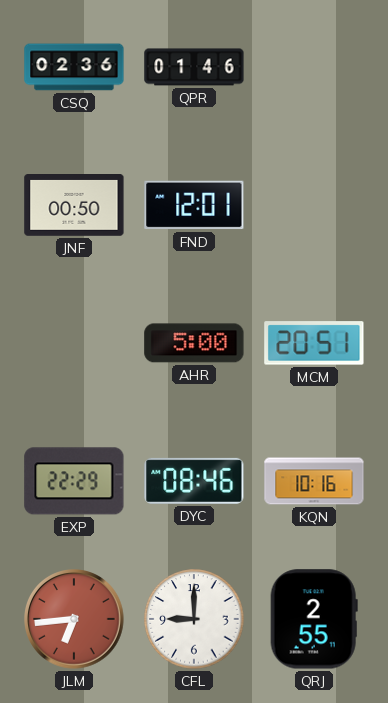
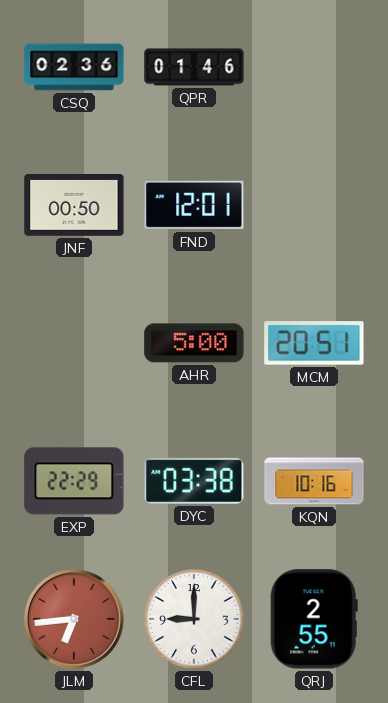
DYC: 08:46 -> 03:38
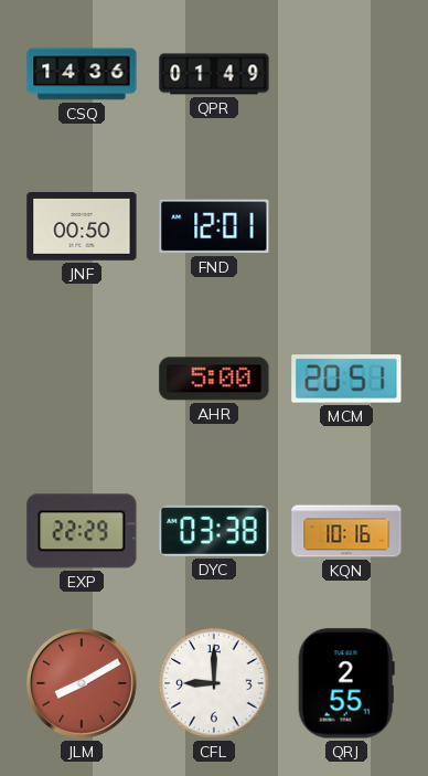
CSQ: 02:36 -> 14:36
QPR: 01:46 -> 01:49
JLM: 6:44 -> 8:10
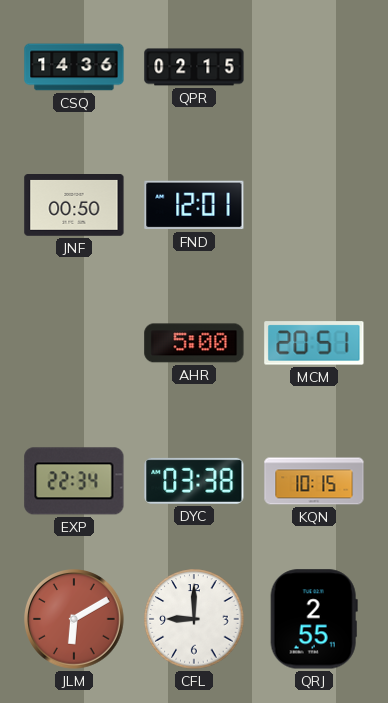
QPR: 01:49 -> 02:15
EXP: 22:29 -> 22:34
KQN: 10:16 -> 10:15
JLM: 8:10 -> 6:10
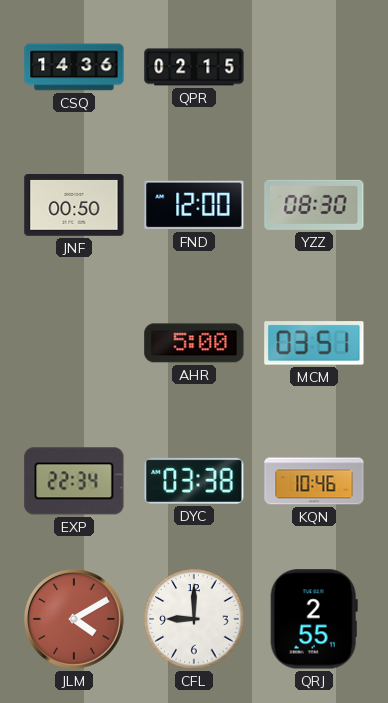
FND: 12:01 -> 12:00
YZZ: none -> 08:30
MCM: 20:51 -> 03:51
KQN: 10:15 -> 10:46
JLM: 6:10 -> 4:10
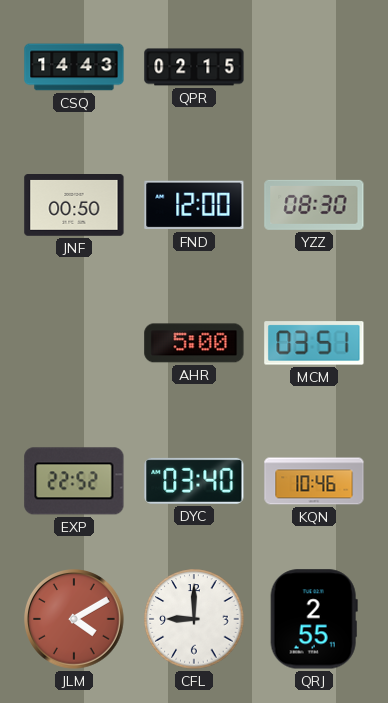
CSQ: 14:36 -> 14:43
EXP: 22:34 -> 22:52
DYC: 03:38 -> 03:40
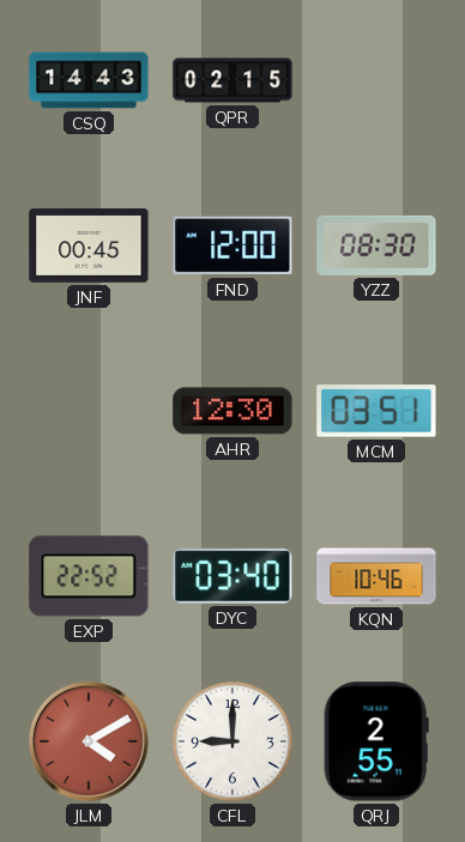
JNF: 00:50 -> 00:45
AHR: 5:00 -> 12:30
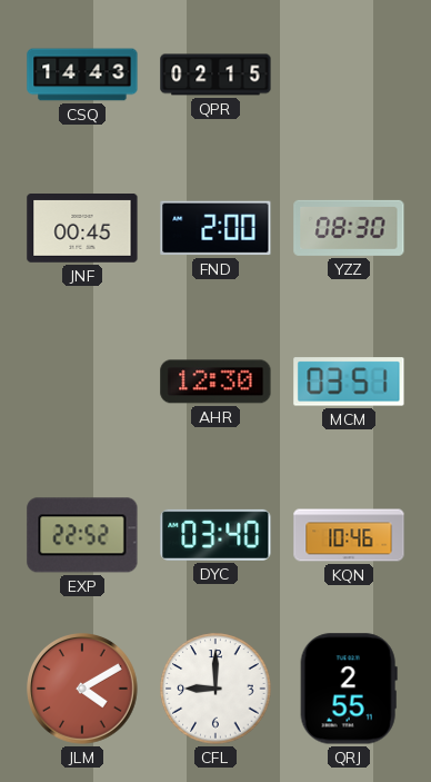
FND: 12:00 -> 2:00
